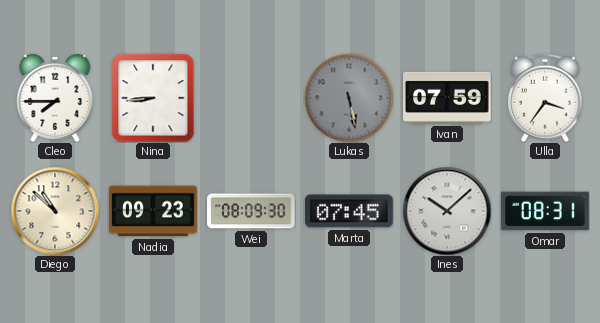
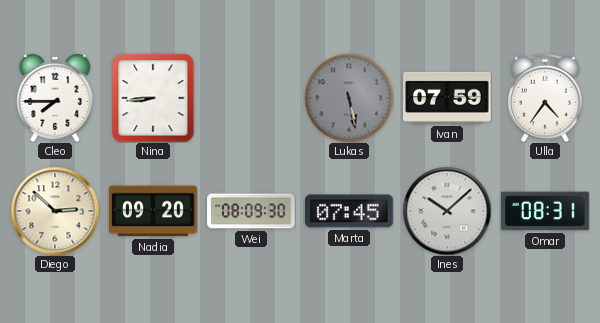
Ulla: 3:36 -> 4:36
Diego: 10:52 -> 2:52
Nadia: 09:23 -> 09:20
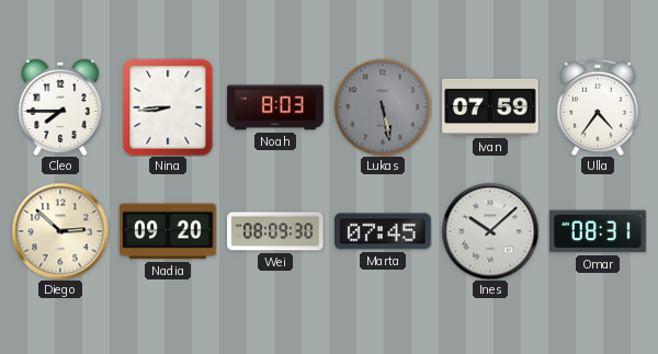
Noah: none -> 8:03
